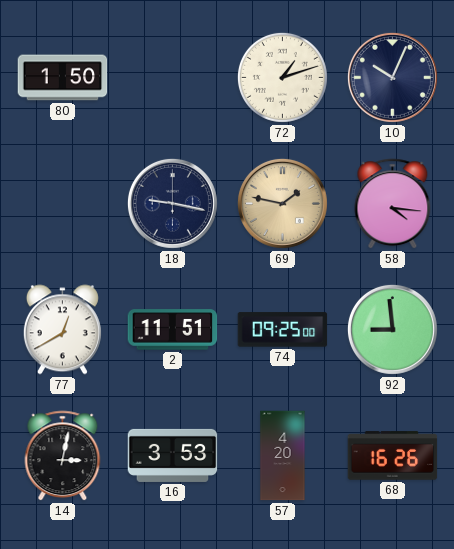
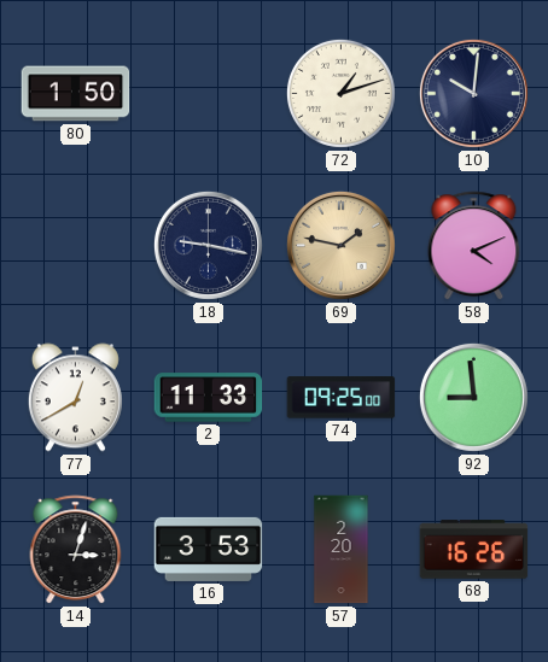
10: 10:04 -> 10:01
58: 4:16 -> 4:11
2: 11:51 -> 11:33
14: 3:02 -> 3:03
57: 4:20 -> 2:20
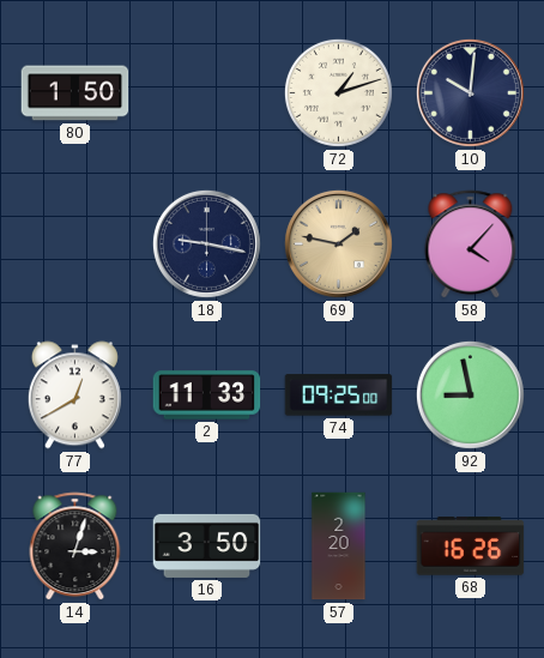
58: 4:11 -> 4:07
92: 8:59 -> 8:58
16: 3:53 -> 3:50
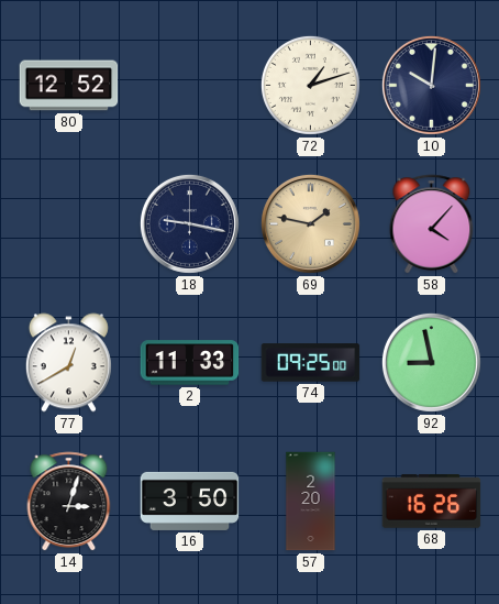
80: 1:50 -> 12:52
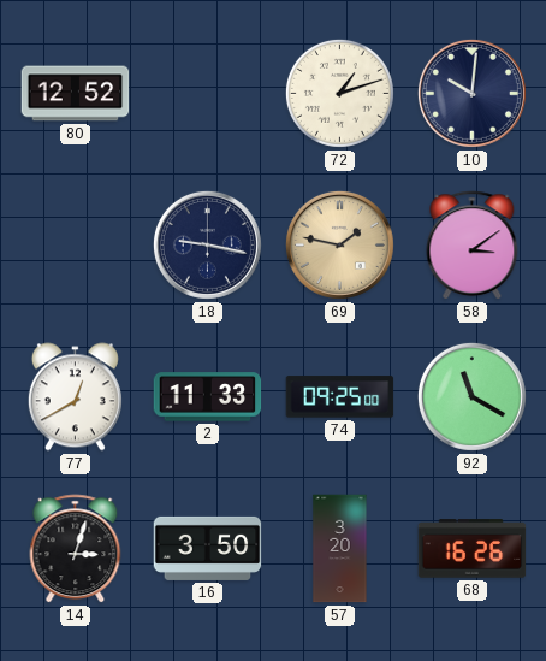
58: 4:07 -> 3:09
92: 8:58 -> 11:20
57: 2:20 -> 3:20
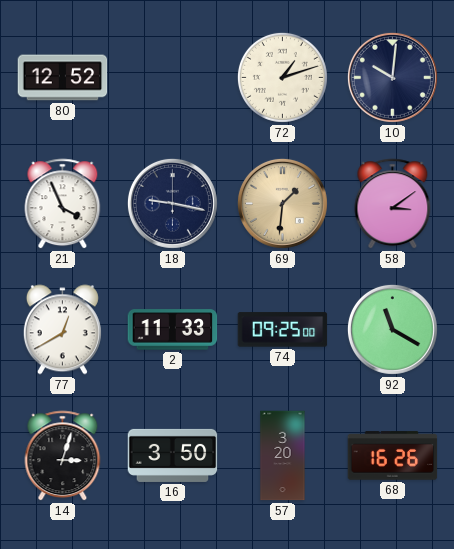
21: none -> 3:56
69: 1:47 -> 1:31
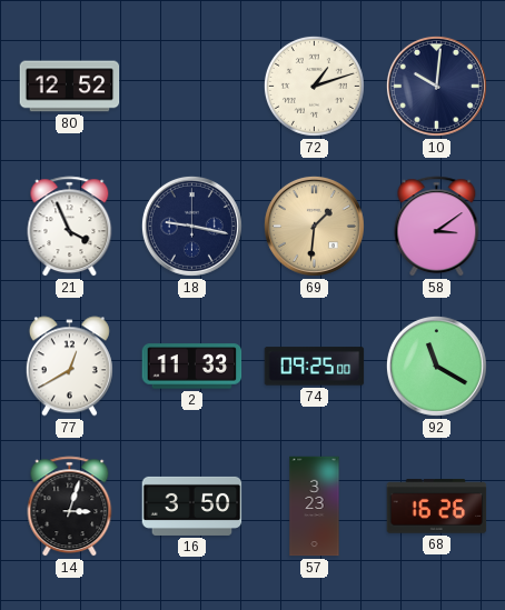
57: 3:20 -> 3:23
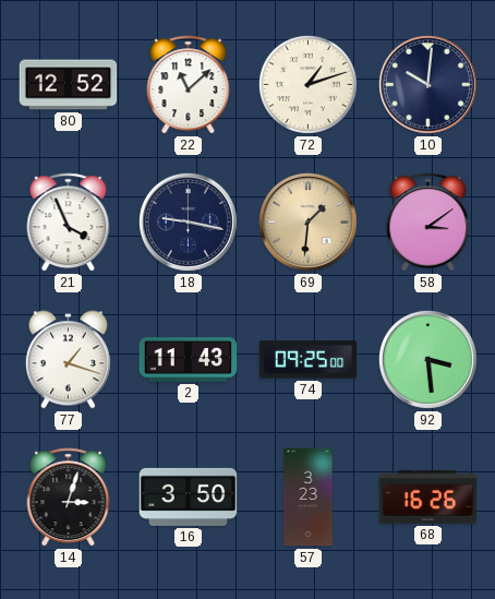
22: none -> 11:08
77: 12:40 -> 1:18
2: 11:33 -> 11:43
92: 11:20 -> 3:29
